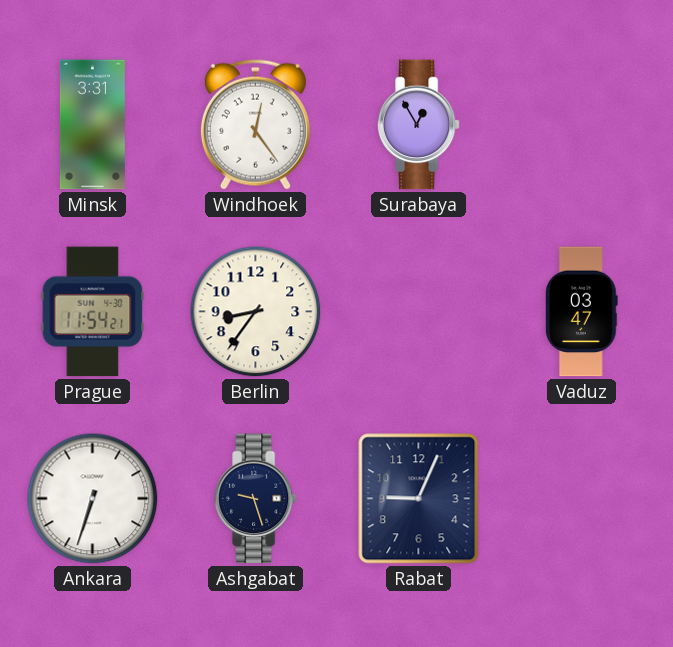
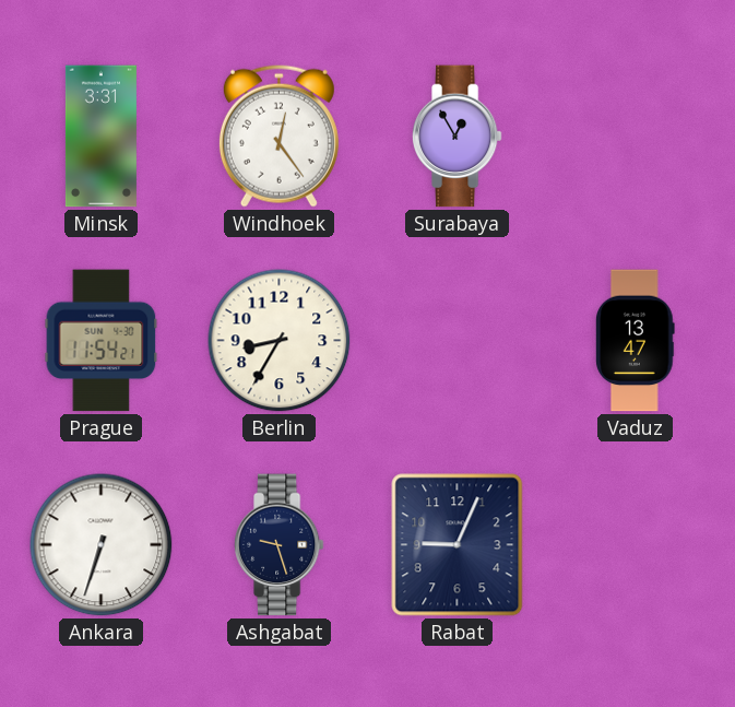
Berlin: 8:36 -> 8:35
Vaduz: 03:47 -> 13:47
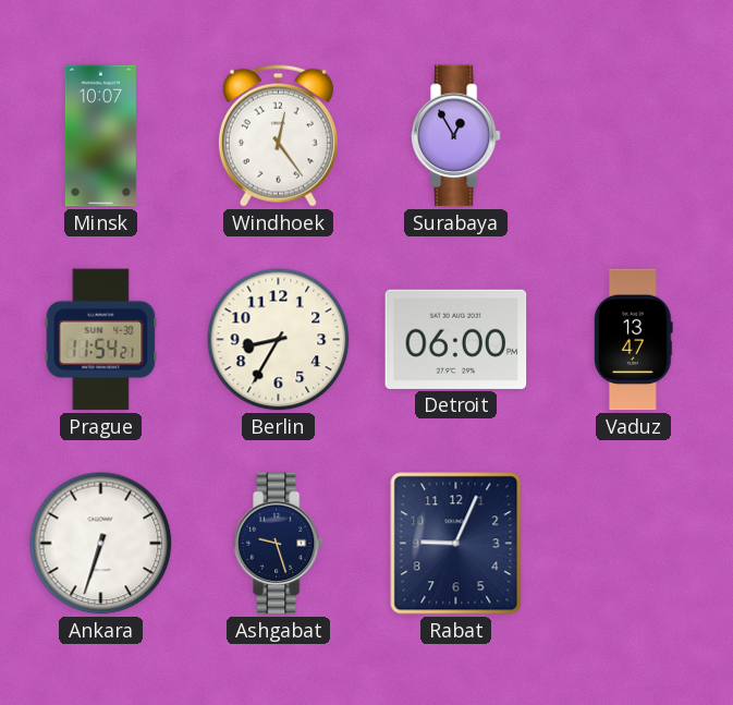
Minsk: 3:31 -> 10:07
Detroit: none -> 06:00
